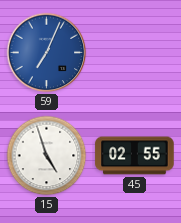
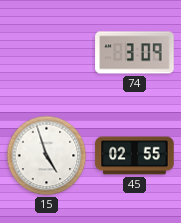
59: 7:04 -> none
74: none -> 3:09
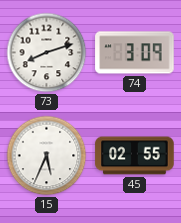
73: none -> 8:12
15: 4:57 -> 5:34
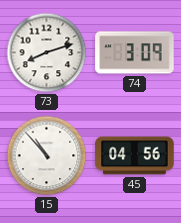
15: 5:34 -> 10:53
45: 02:55 -> 04:56
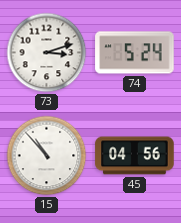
73: 8:12 -> 3:12
74: 3:09 -> 5:24
